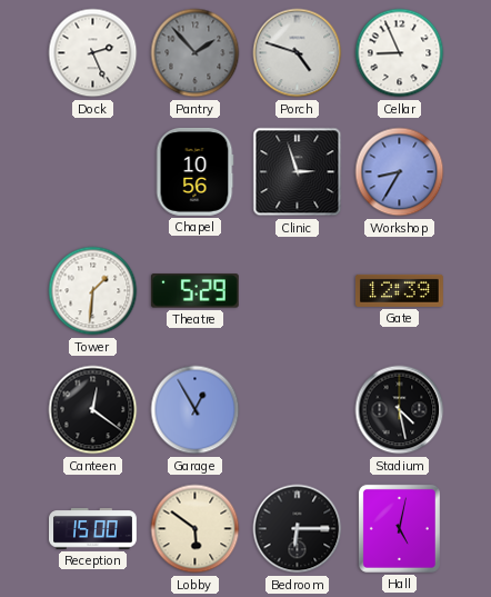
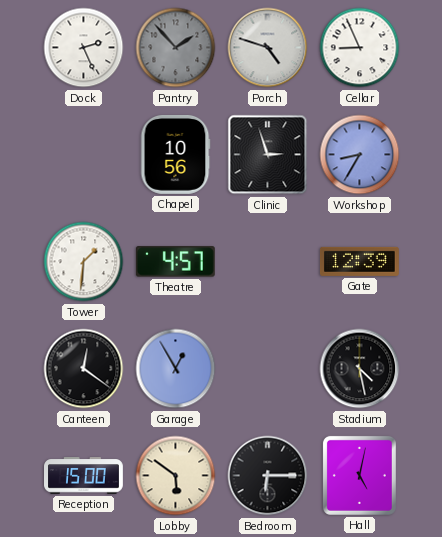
Theatre: 5:29 -> 4:57
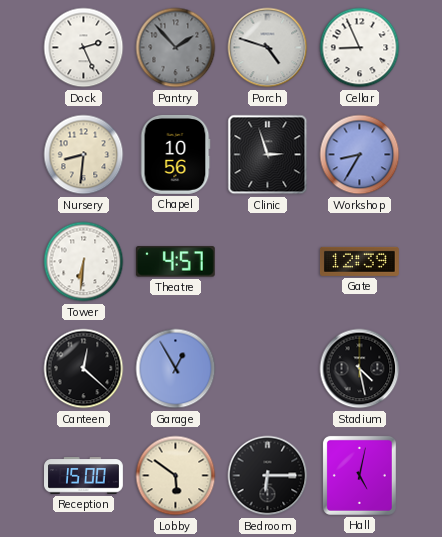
Nursery: none -> 8:31
Tower: 1:31 -> 6:31
Canteen: 12:21 -> 12:22
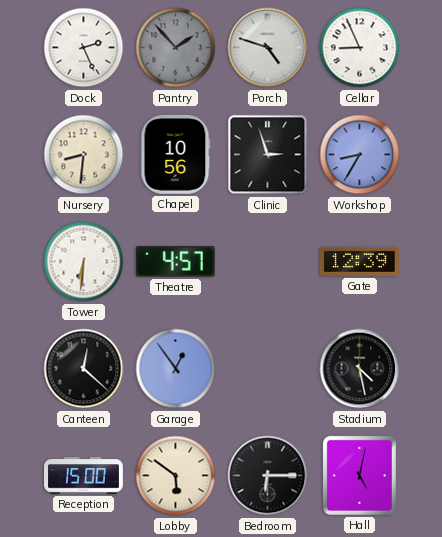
Garage: 12:55 -> 12:54
